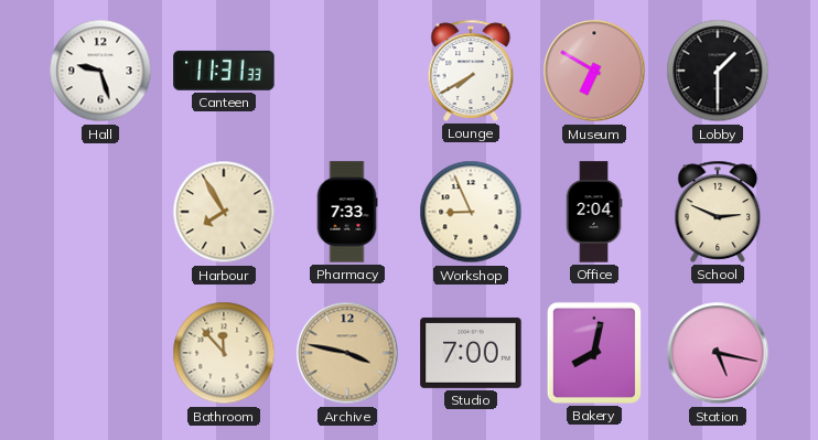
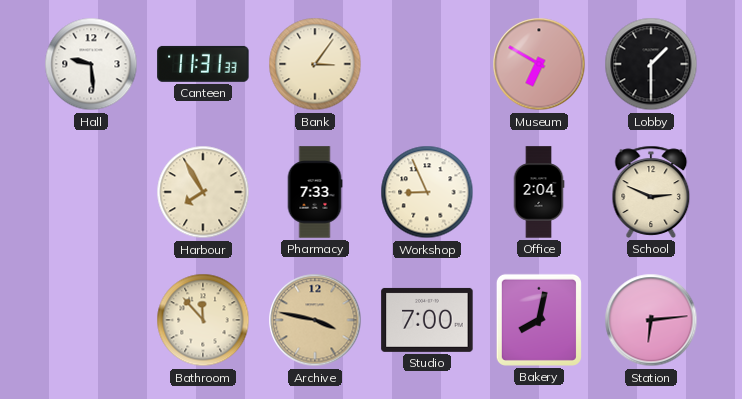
Hall: 9:27 -> 9:29
Bank: none -> 3:06
Lounge: 7:40 -> none
Station: 5:17 -> 6:14
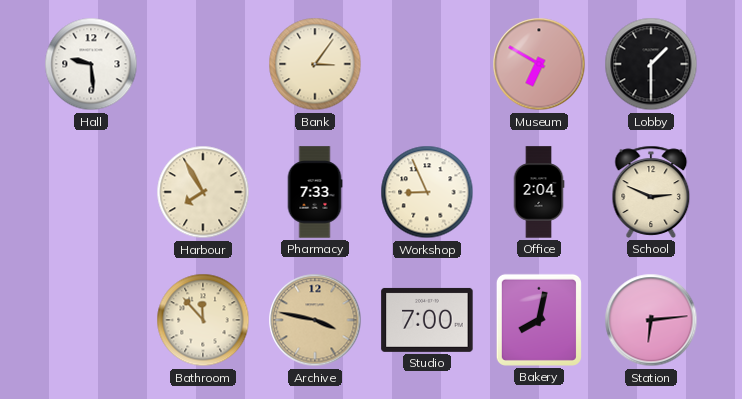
Canteen: 11:31 -> none
